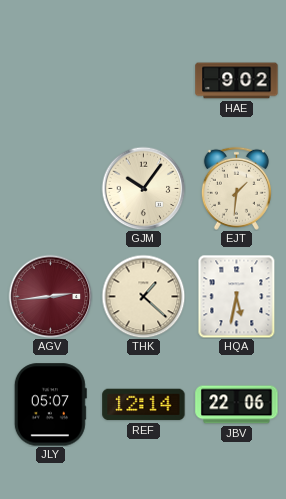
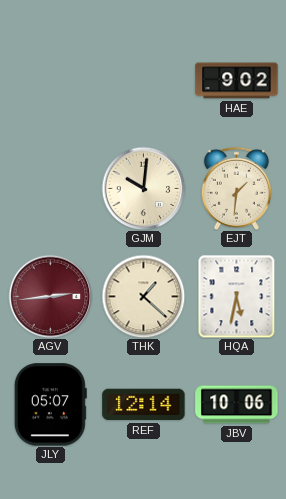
GJM: 10:06 -> 10:01
JBV: 22:06 -> 10:06
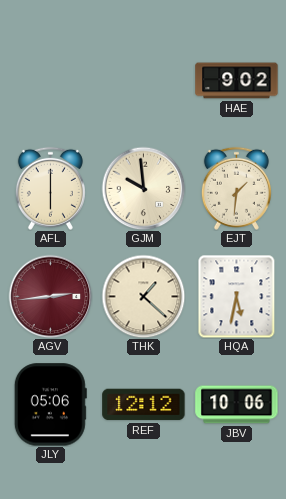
AFL: none -> 6:00
GJM: 10:01 -> 9:59
JLY: 05:07 -> 05:06
REF: 12:14 -> 12:12
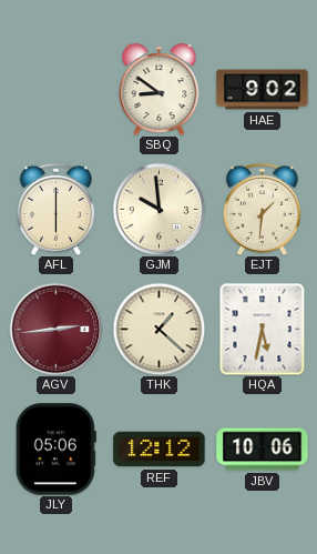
SBQ: none -> 8:51
